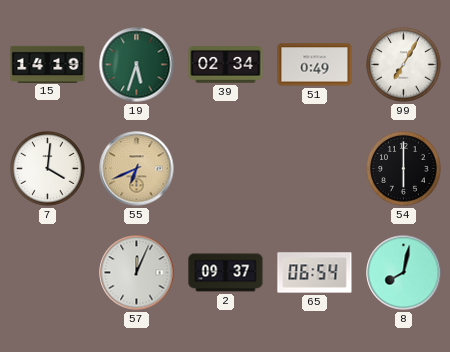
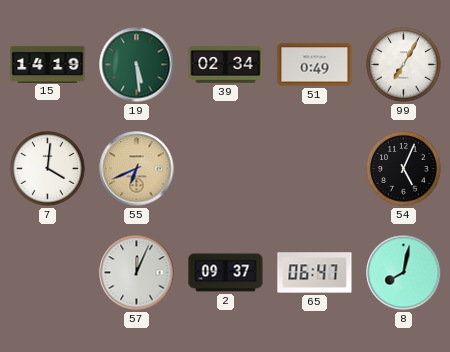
19: 5:33 -> 5:29
54: 6:00 -> 5:04
65: 06:54 -> 06:47
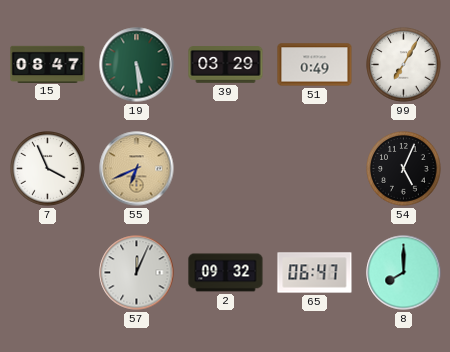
15: 14:19 -> 08:47
39: 02:34 -> 03:29
7: 4:01 -> 3:56
2: 09:37 -> 09:32
8: 8:02 -> 8:00
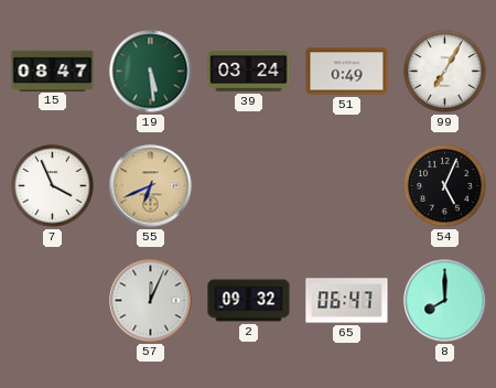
39: 03:29 -> 03:24
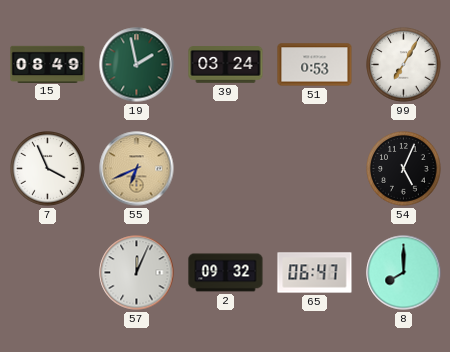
15: 08:47 -> 08:49
19: 5:29 -> 1:58
51: 0:49 -> 0:53
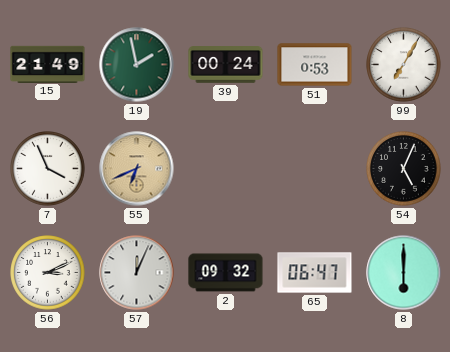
15: 08:49 -> 21:49
39: 03:24 -> 00:24
56: none -> 3:11
8: 8:00 -> 6:00
